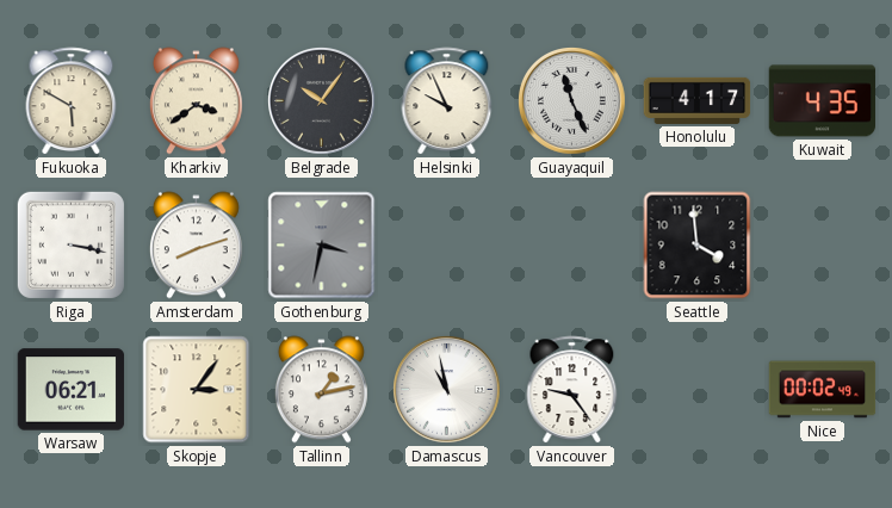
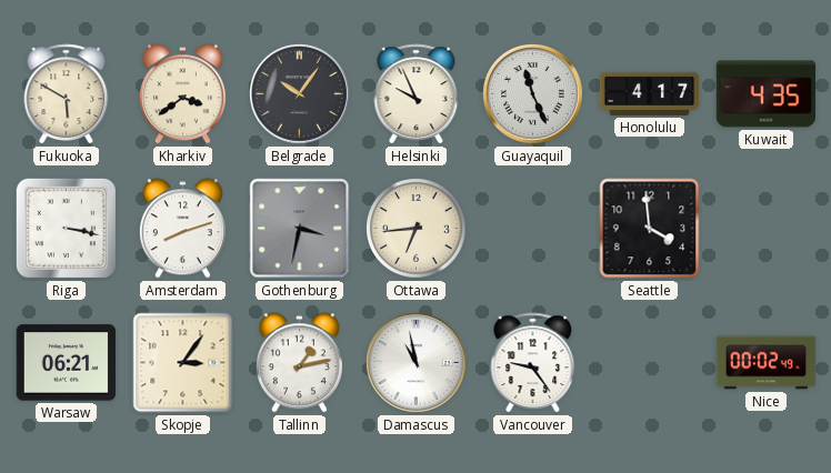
Ottawa: none -> 6:44
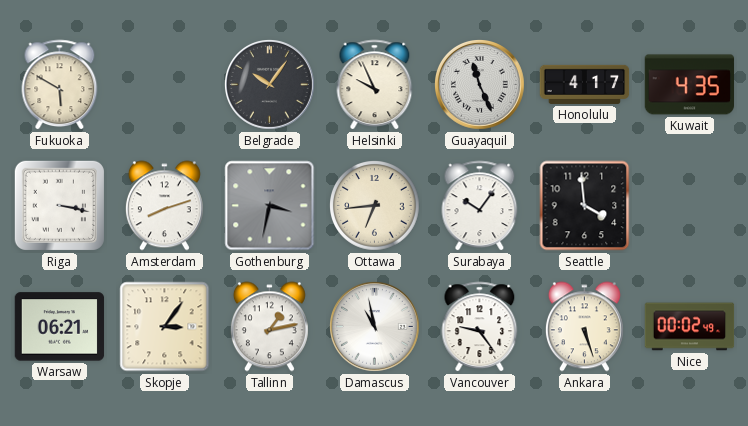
Kharkiv: 3:39 -> none
Surabaya: none -> 10:06
Ankara: none -> 5:27
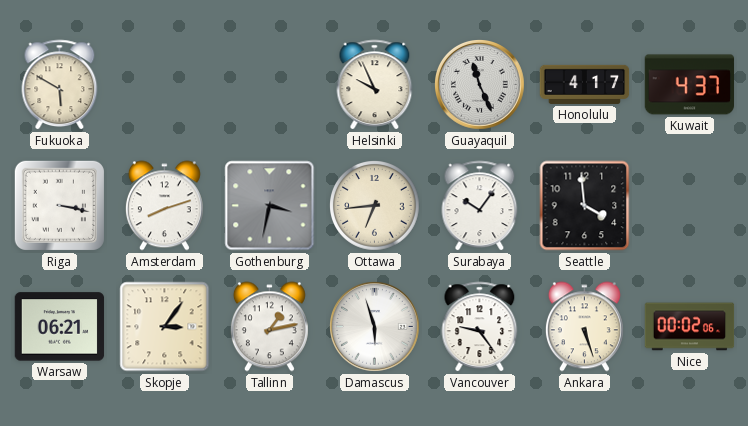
Belgrade: 10:06 -> none
Kuwait: 4:35 -> 4:37
Damascus: 10:58 -> 5:57
Nice: 00:02:49 -> 00:02:06
